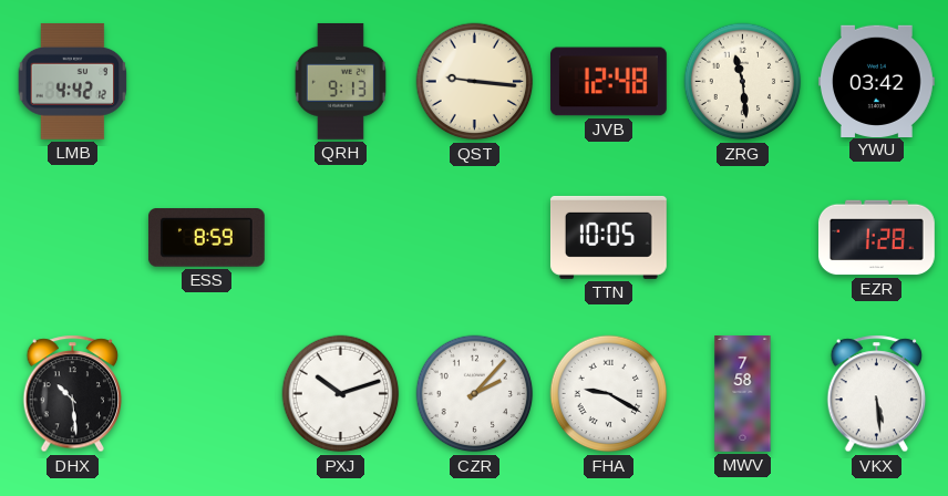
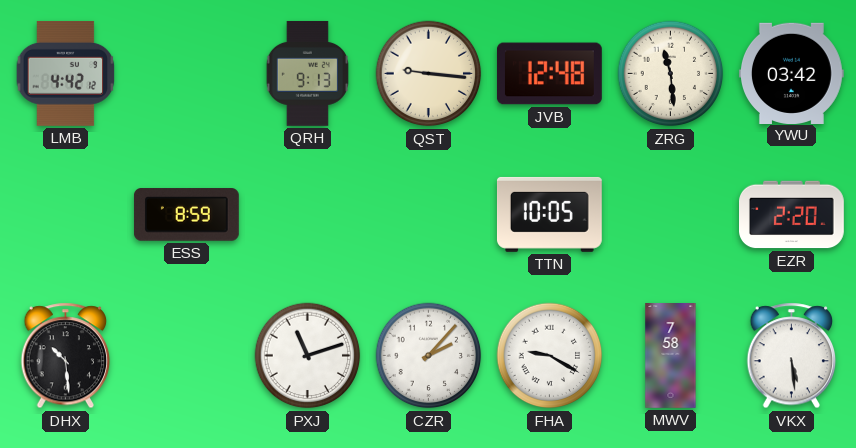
EZR: 1:28 -> 2:20
PXJ: 10:12 -> 11:12
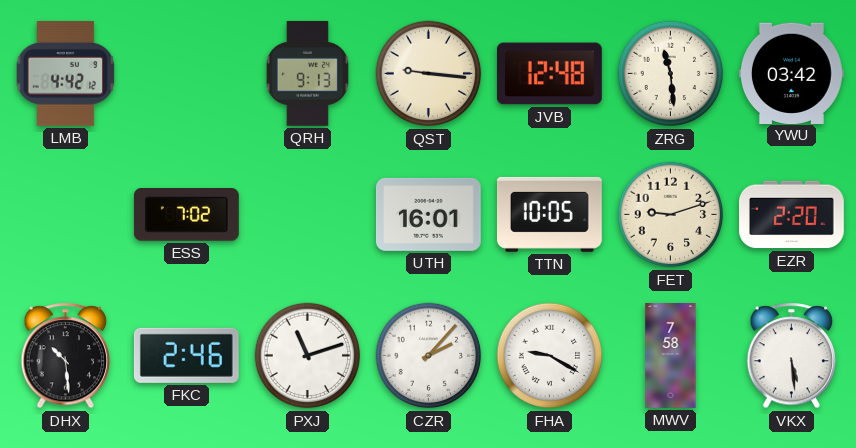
ESS: 8:59 -> 7:02
UTH: none -> 16:01
FET: none -> 9:12
FKC: none -> 2:46
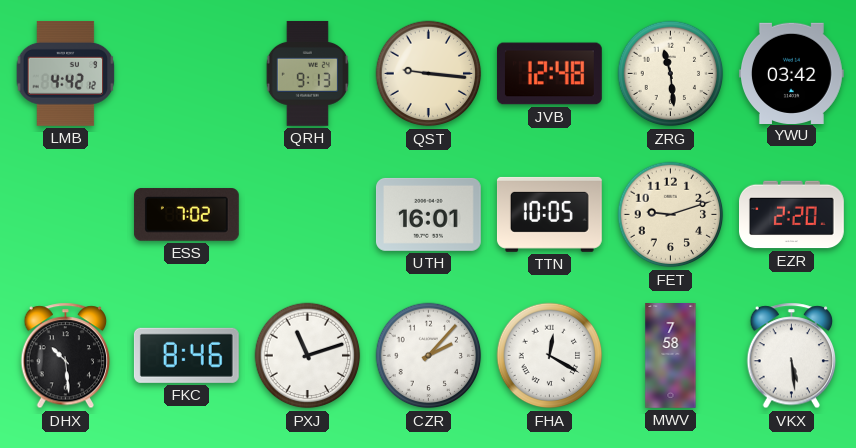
FKC: 2:46 -> 8:46
FHA: 9:20 -> 12:20
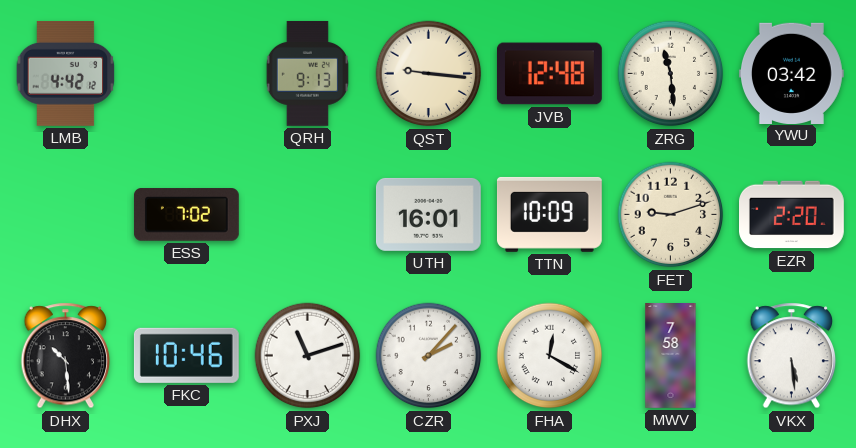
TTN: 10:05 -> 10:09
FKC: 8:46 -> 10:46
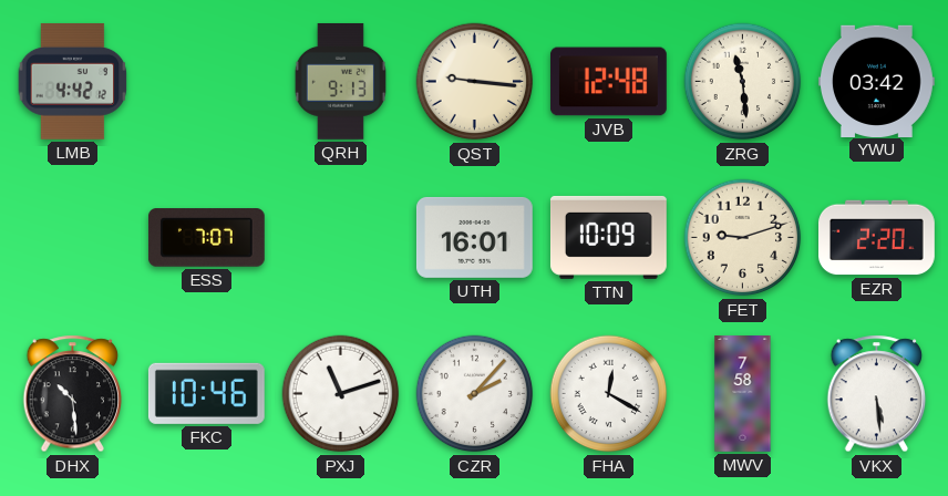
ESS: 7:02 -> 7:07
